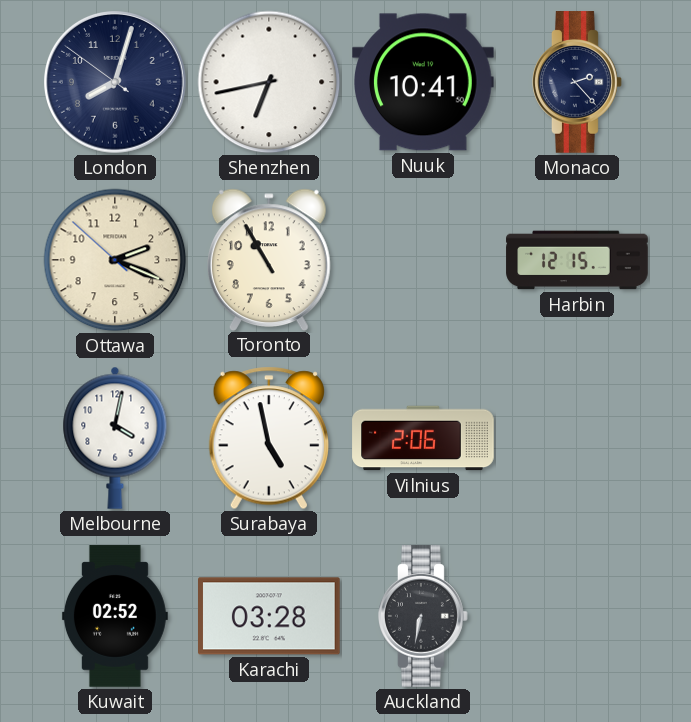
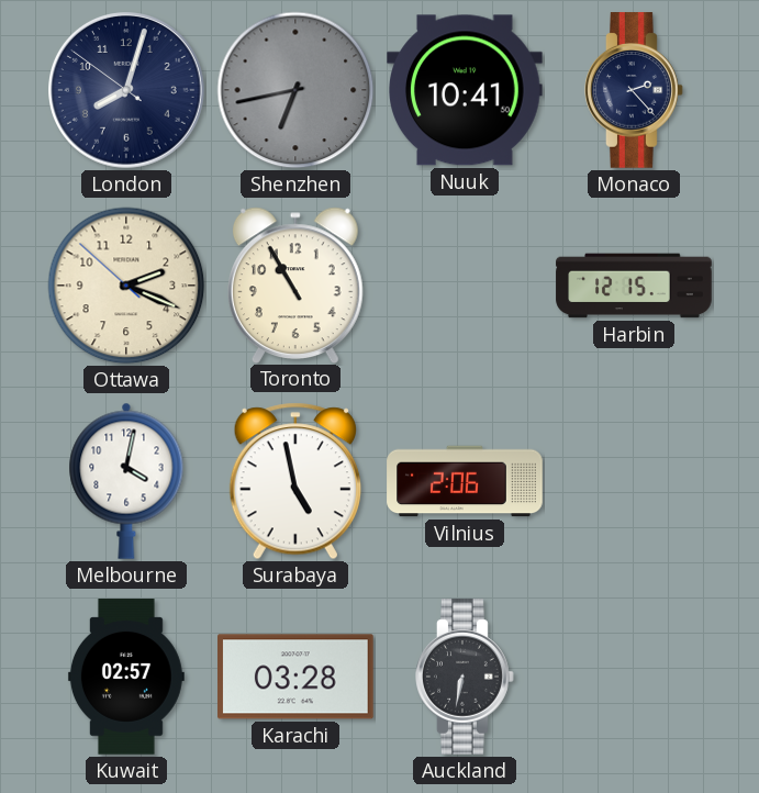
Shenzhen dial: white -> grey
Kuwait: 02:52 -> 02:57
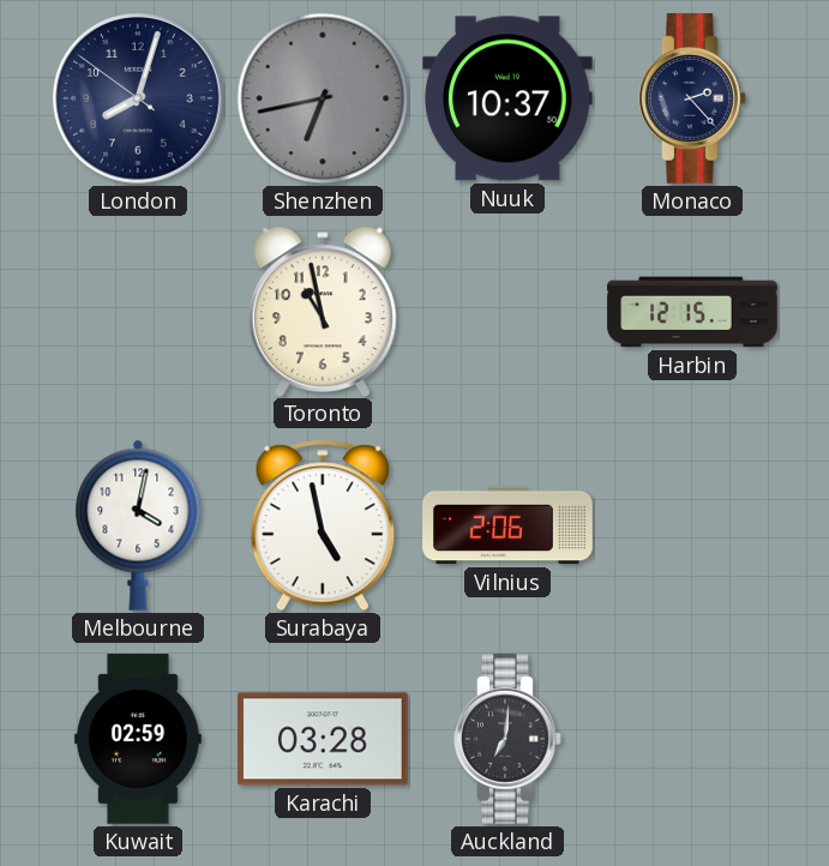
Nuuk: 10:41 -> 10:37
Ottawa: 2:18 -> none
Toronto: 10:55 -> 10:58
Kuwait: 02:57 -> 02:59
Auckland: 6:32 -> 7:01
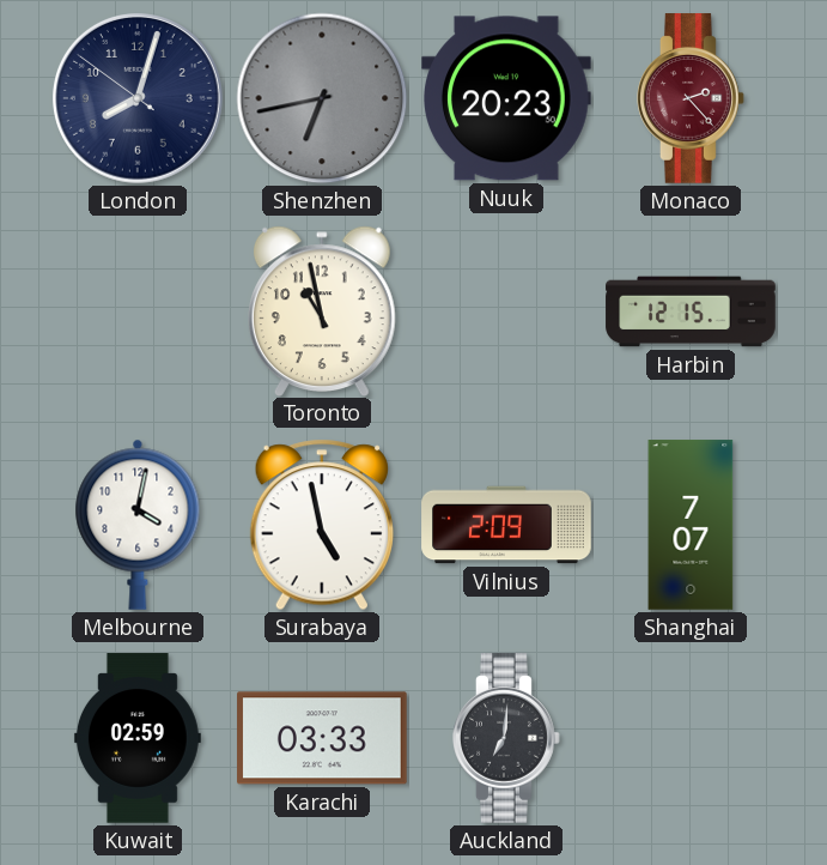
Nuuk: 10:37 -> 20:23
Monaco dial: navy -> burgundy
Vilnius: 2:06 -> 2:09
Shanghai: none -> 7:07
Karachi: 03:28 -> 03:33
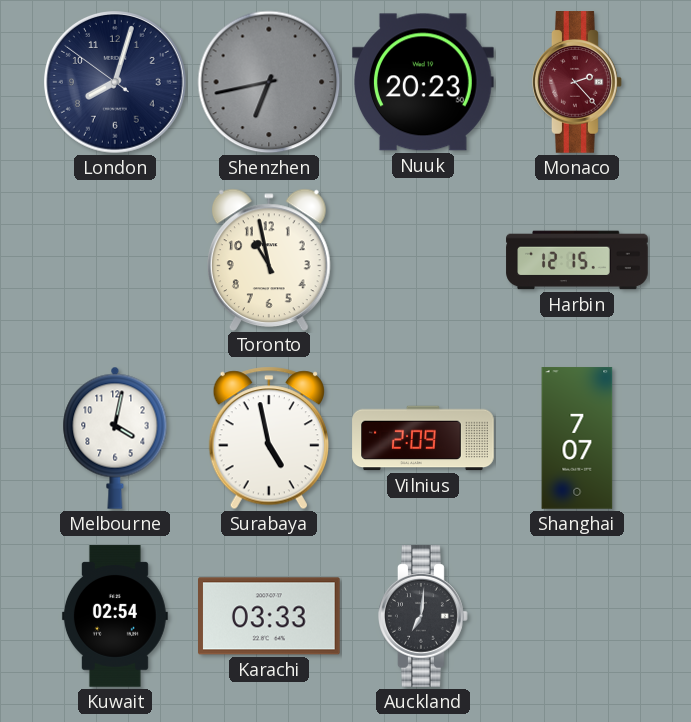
Kuwait: 02:59 -> 02:54
